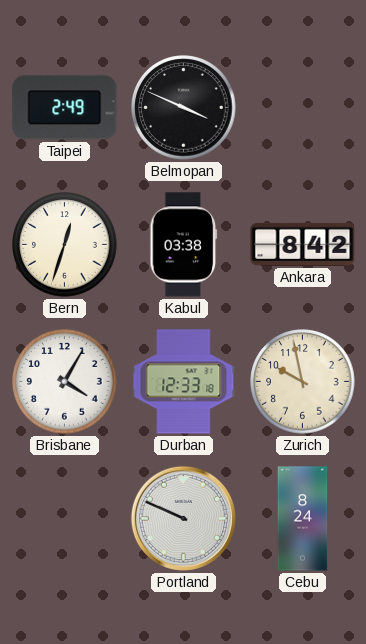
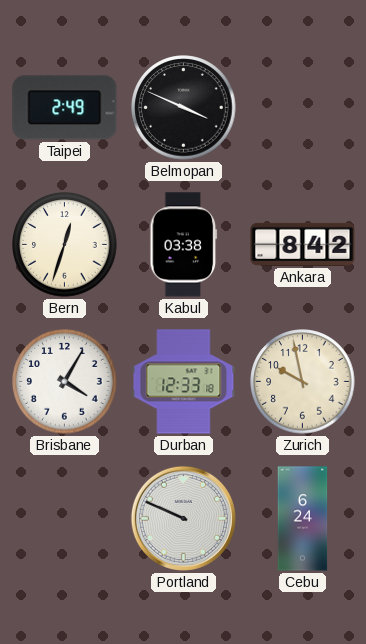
Cebu: 8:24 -> 6:24
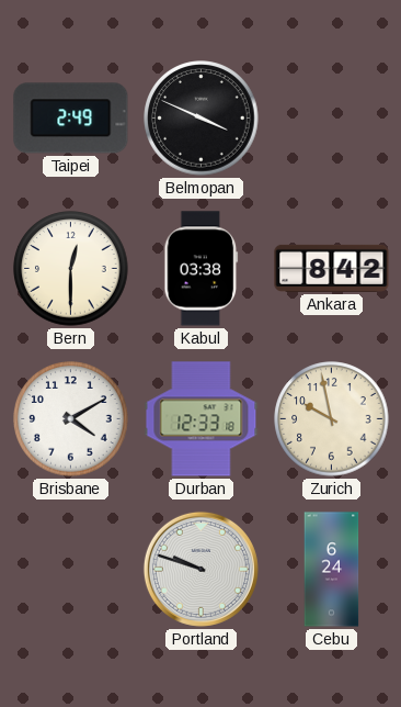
Bern: 12:33 -> 12:30
Brisbane: 4:05 -> 4:10
Portland: 9:49 -> 9:48
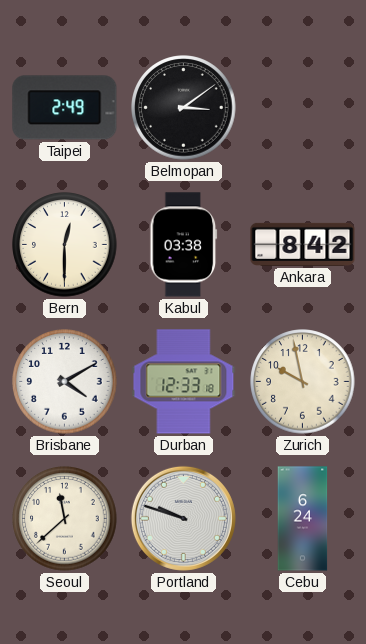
Belmopan: 3:49 -> 3:09
Seoul: none -> 11:38
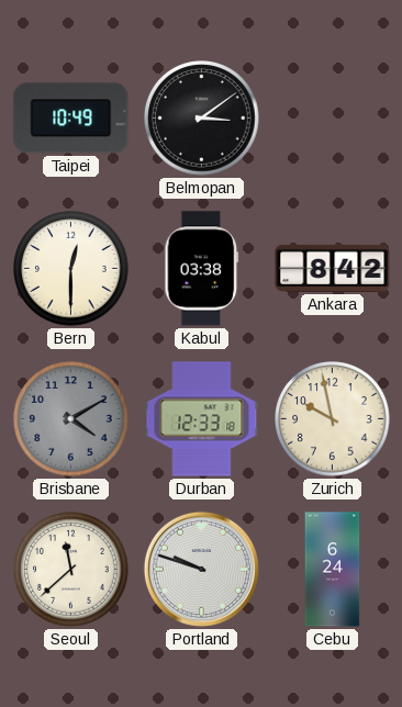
Taipei: 2:49 -> 10:49
Brisbane dial: white -> grey
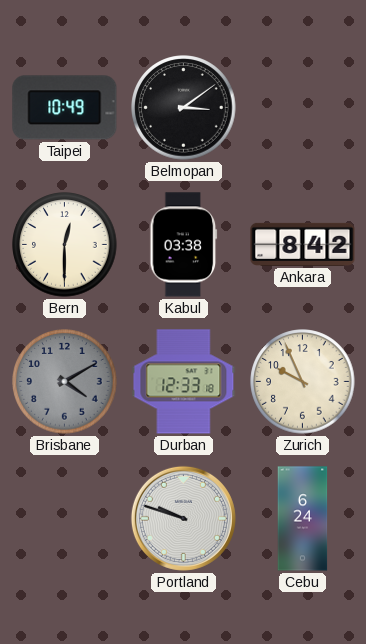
Zurich: 9:58 -> 9:56
Seoul: 11:38 -> none
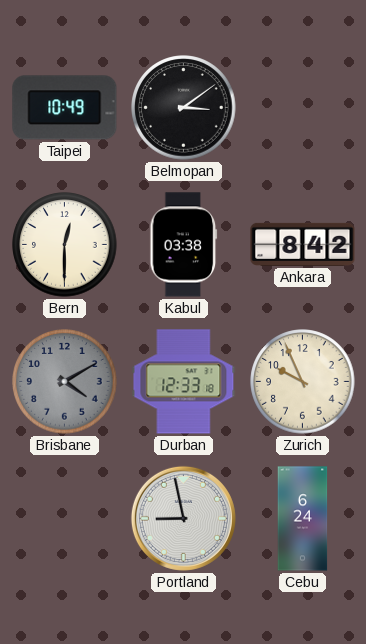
Portland: 9:48 -> 8:58
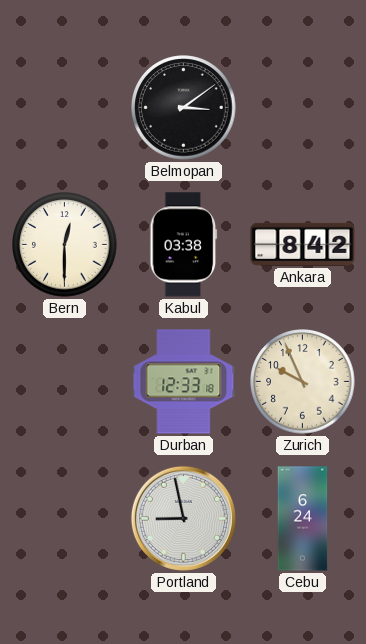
Taipei: 10:49 -> none
Brisbane: 4:10 -> none
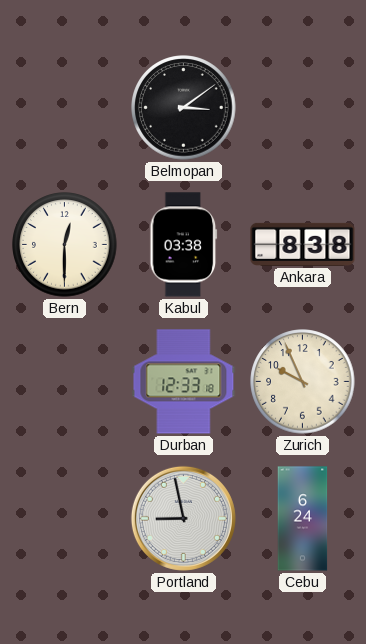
Ankara: 8:42 -> 8:38
